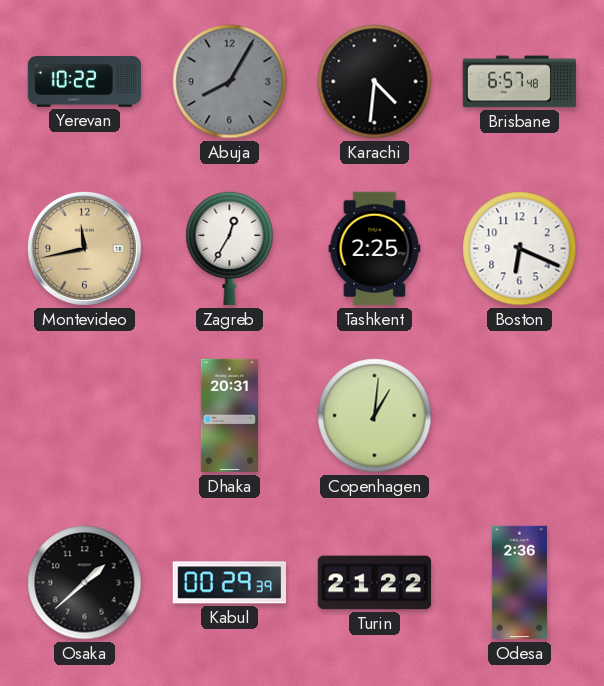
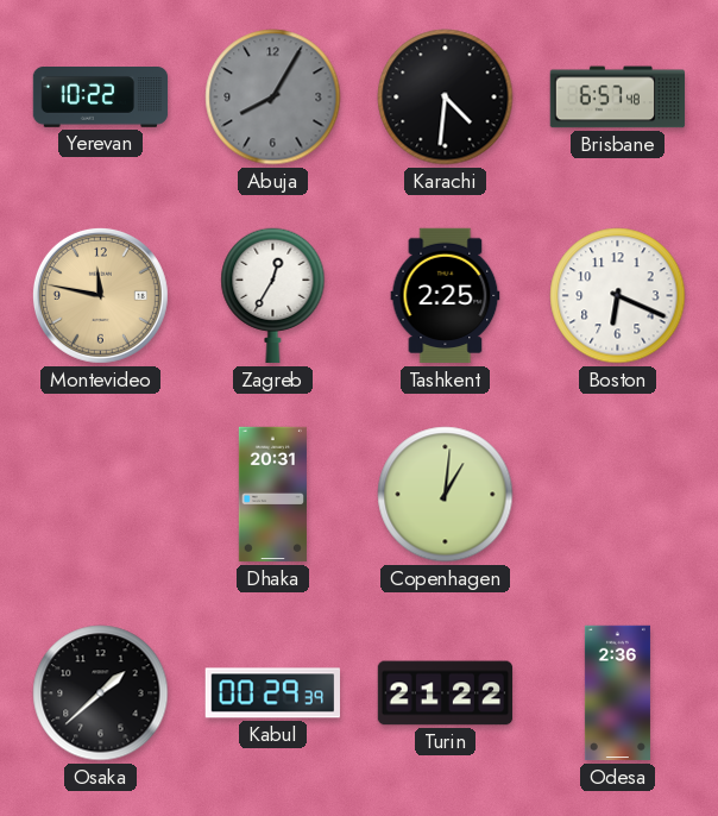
Montevideo: 11:43 -> 11:47
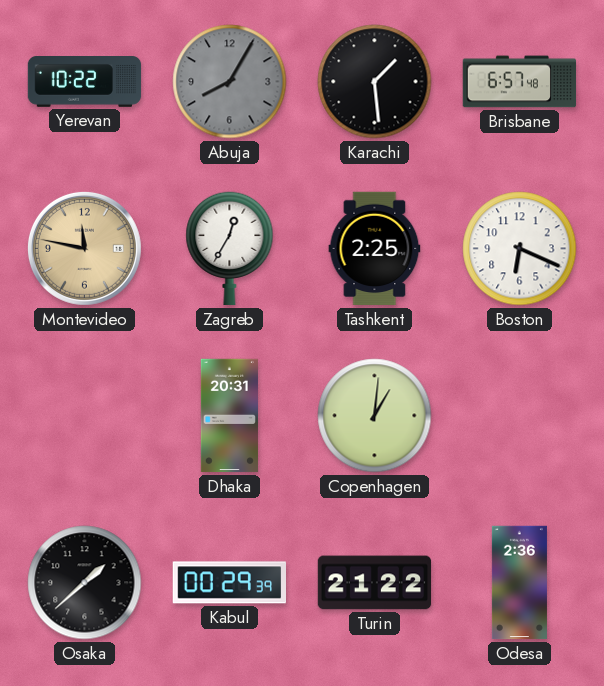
Karachi: 4:31 -> 1:29
